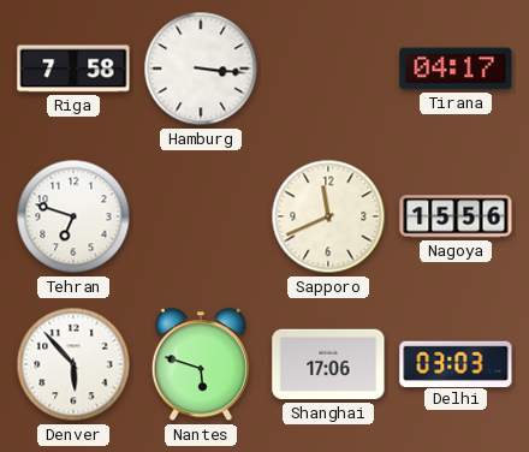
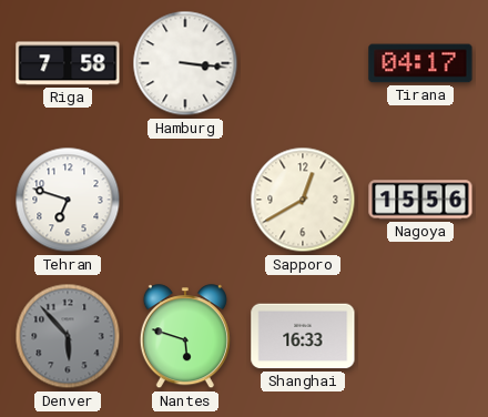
Sapporo: 11:41 -> 12:40
Denver dial: white -> grey
Shanghai: 17:06 -> 16:33
Delhi: 03:03 -> none
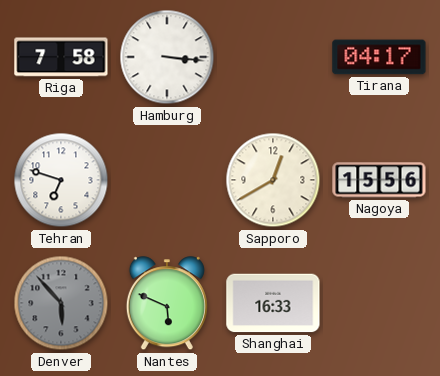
Nantes: 5:48 -> 5:49
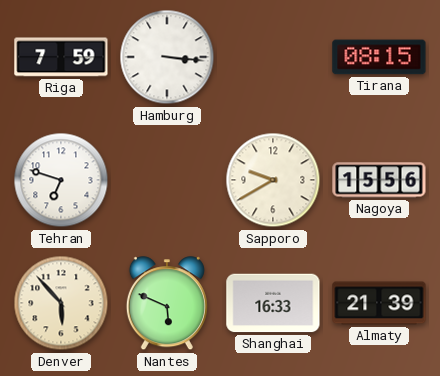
Riga: 7:58 -> 7:59
Tirana: 04:17 -> 08:15
Sapporo: 12:40 -> 9:40
Denver dial: grey -> cream
Almaty: none -> 21:39
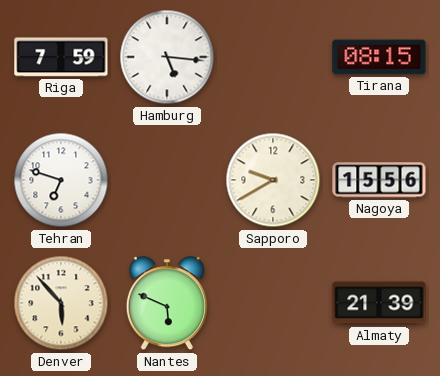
Hamburg: 3:16 -> 5:16
Shanghai: 16:33 -> none
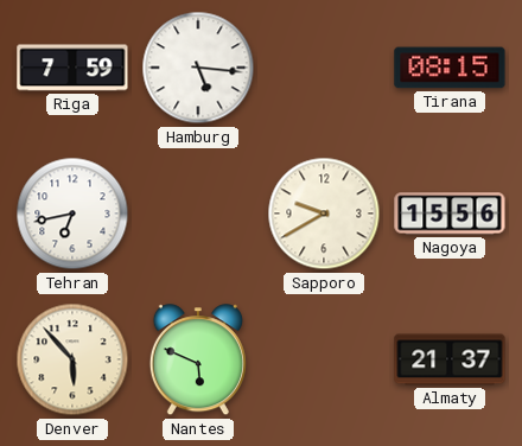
Tehran: 6:48 -> 6:43
Almaty: 21:39 -> 21:37
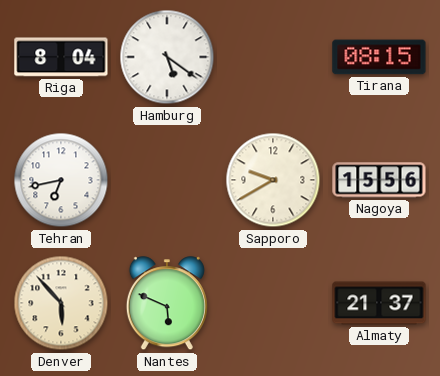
Riga: 7:59 -> 8:04
Hamburg: 5:16 -> 5:21
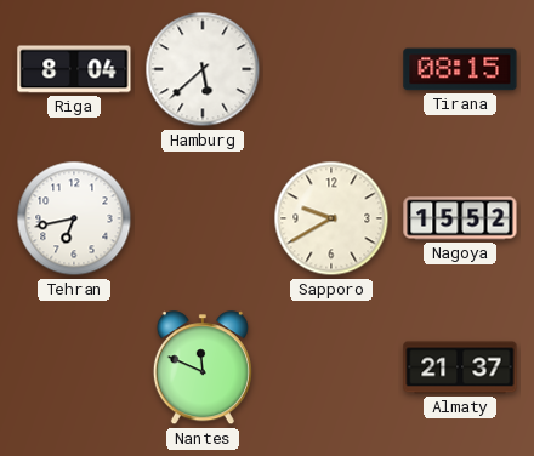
Hamburg: 5:21 -> 5:38
Nagoya: 15:56 -> 15:52
Denver: 5:53 -> none
Nantes: 5:49 -> 11:49
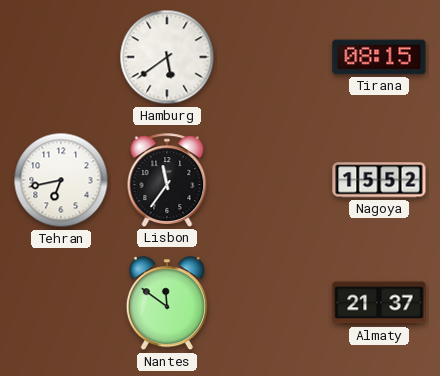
Riga: 8:04 -> none
Hamburg: 5:38 -> 5:39
Lisbon: none -> 11:36
Sapporo: 9:40 -> none
Nantes: 11:49 -> 11:51
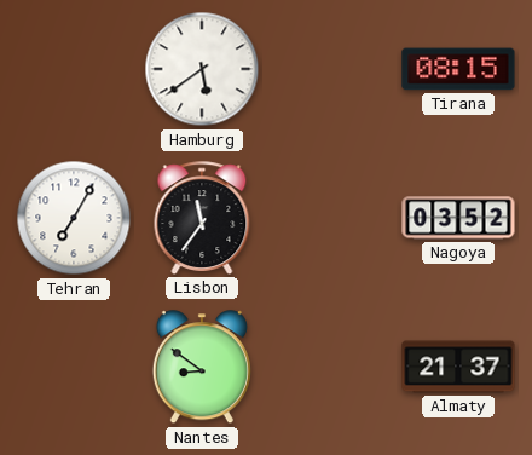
Tehran: 6:43 -> 7:05
Nagoya: 15:52 -> 03:52
Nantes: 11:51 -> 8:51
